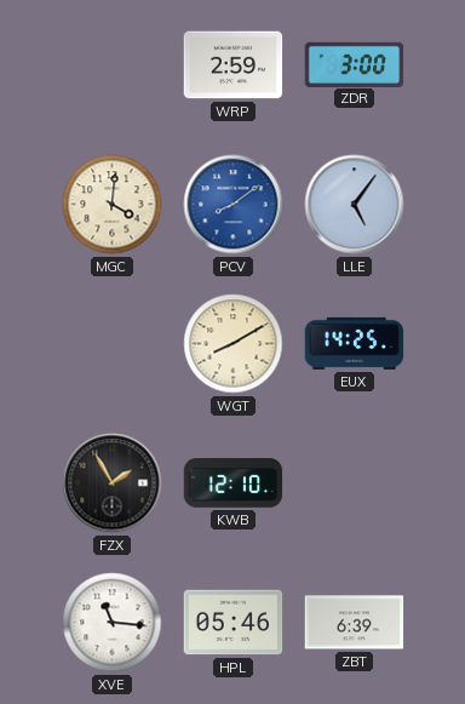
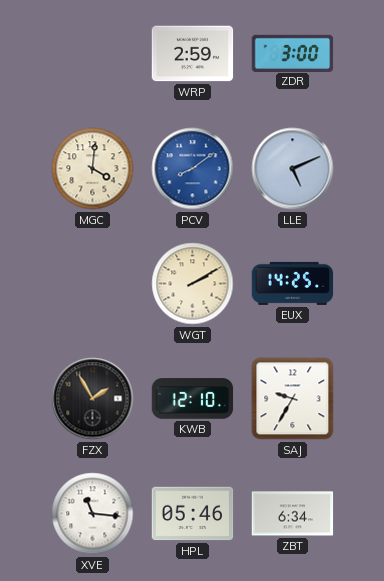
LLE: 5:06 -> 5:11
WGT: 8:10 -> 2:10
SAJ: none -> 9:35
ZBT: 6:39 -> 6:34
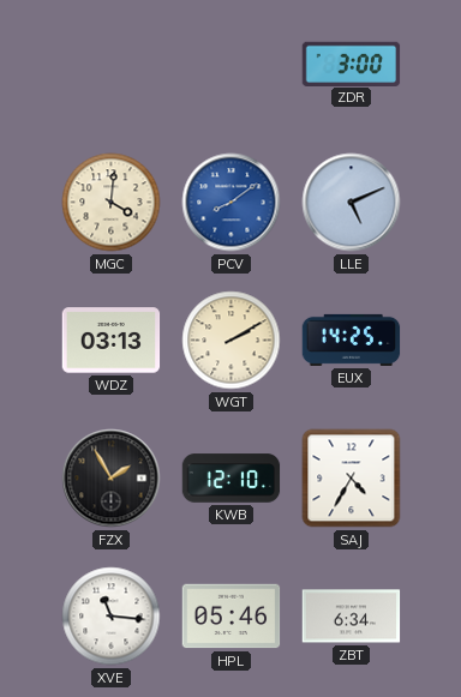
WRP: 2:59 -> none
WDZ: none -> 03:13
SAJ: 9:35 -> 4:35
